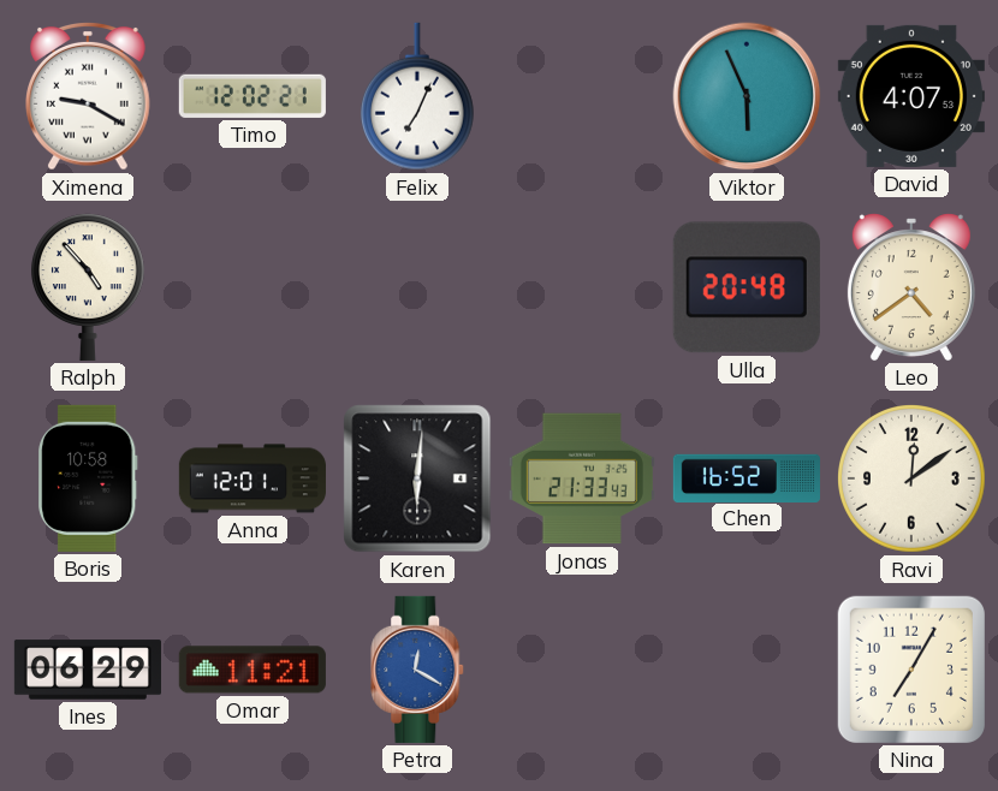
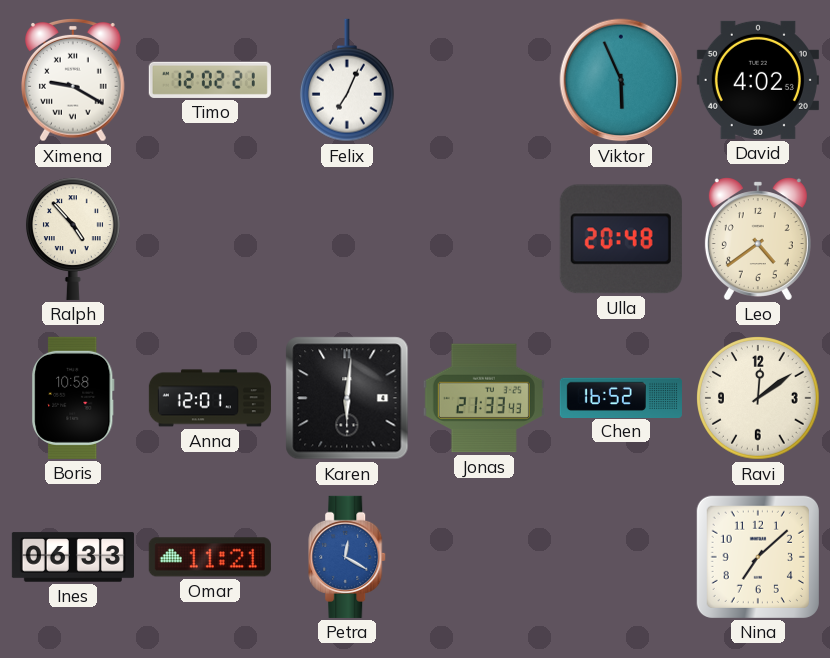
David: 4:07 -> 4:02
Ines: 06:29 -> 06:33
Nina: 7:05 -> 7:08
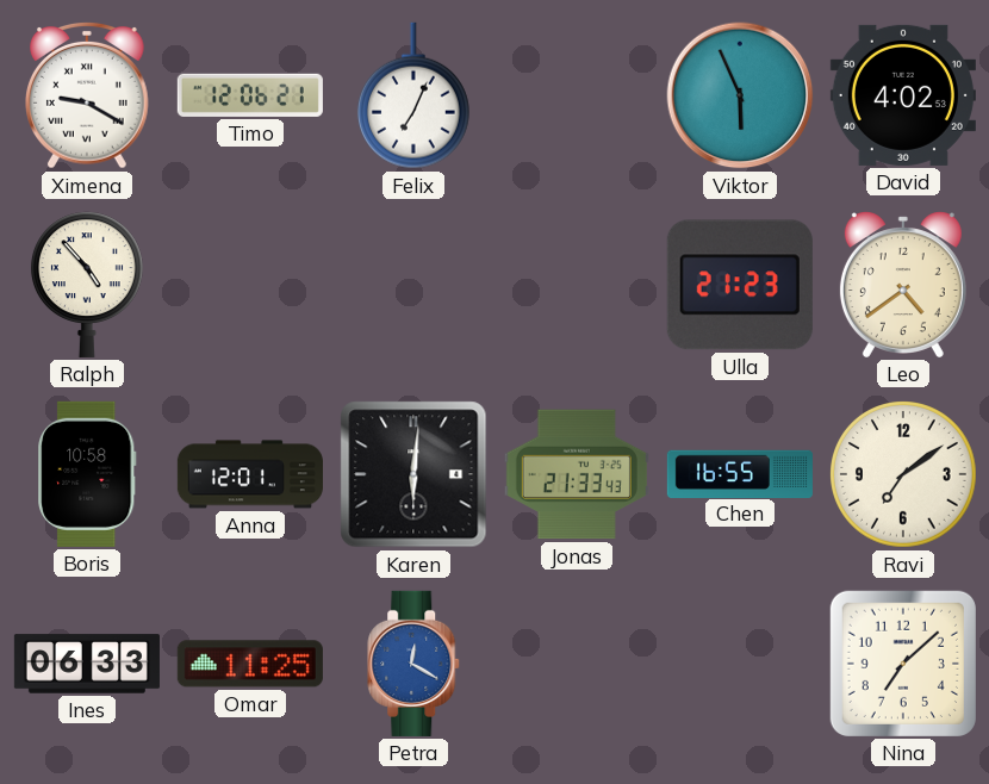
Timo: 12:02 -> 12:06
Ulla: 20:48 -> 21:23
Chen: 16:52 -> 16:55
Ravi: 12:09 -> 7:09
Omar: 11:21 -> 11:25
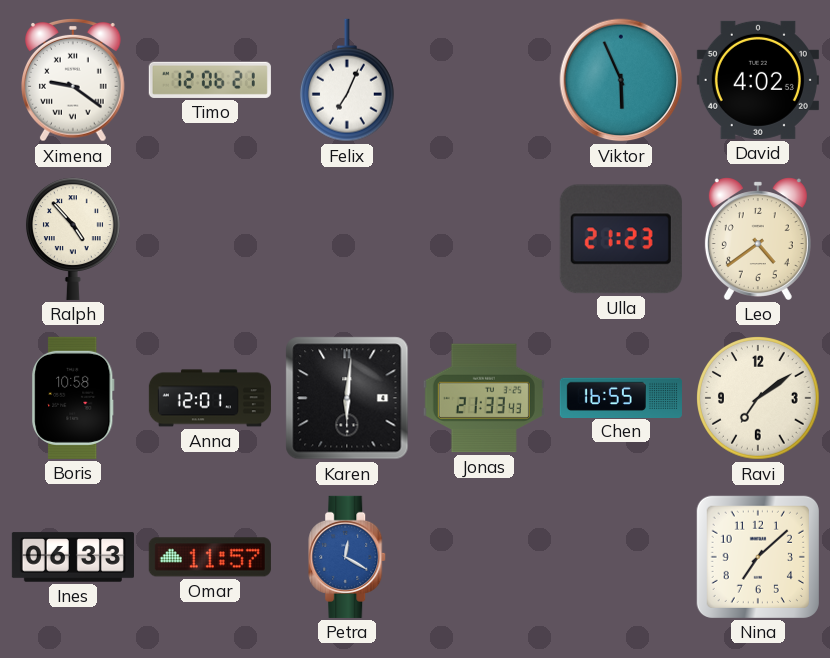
Ximena: 9:20 -> 9:21
Omar: 11:25 -> 11:57
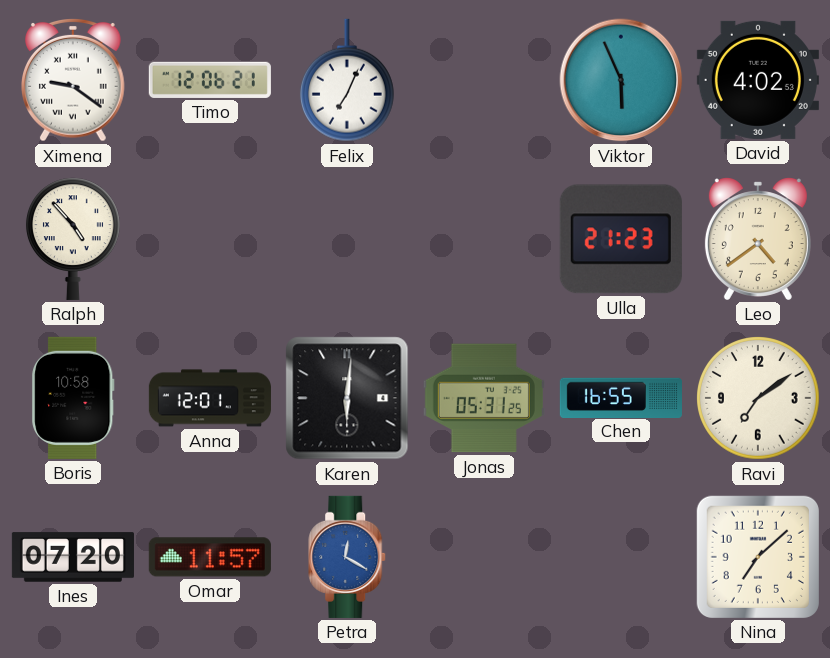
Jonas: 21:33 -> 05:31
Ines: 06:33 -> 07:20
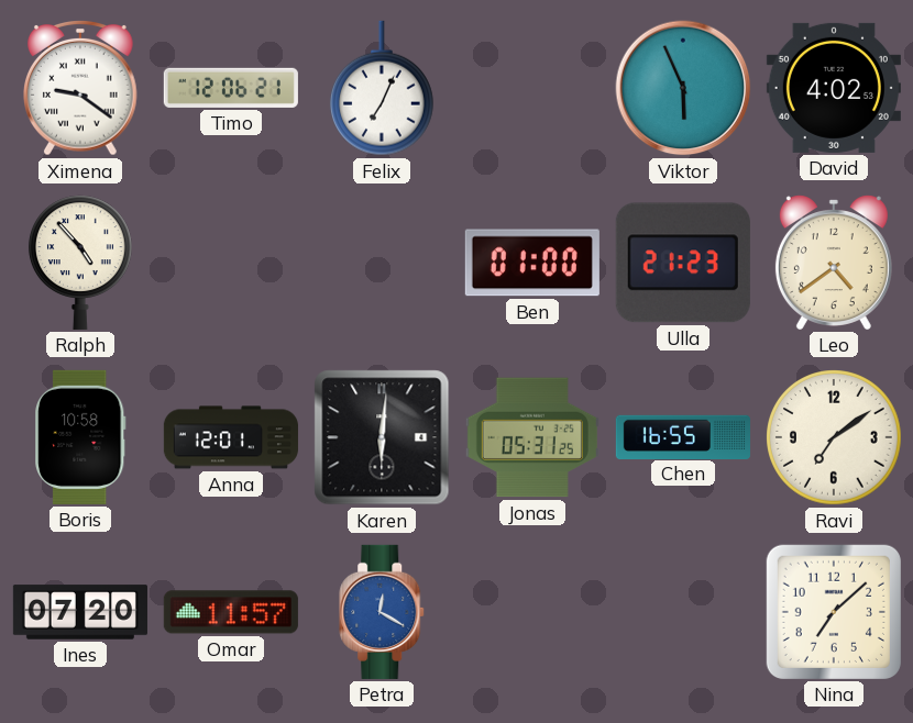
Ben: none -> 01:00
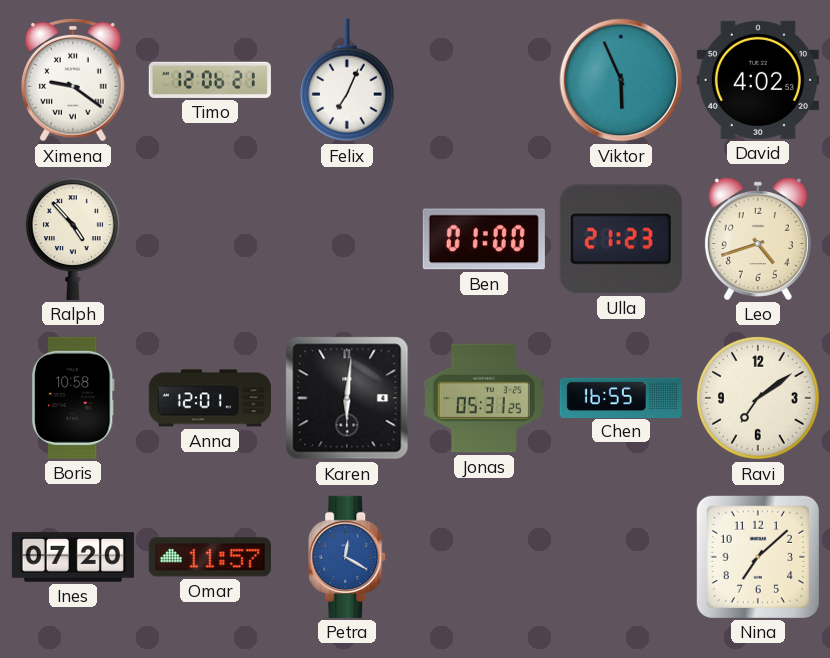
Leo: 4:39 -> 4:42
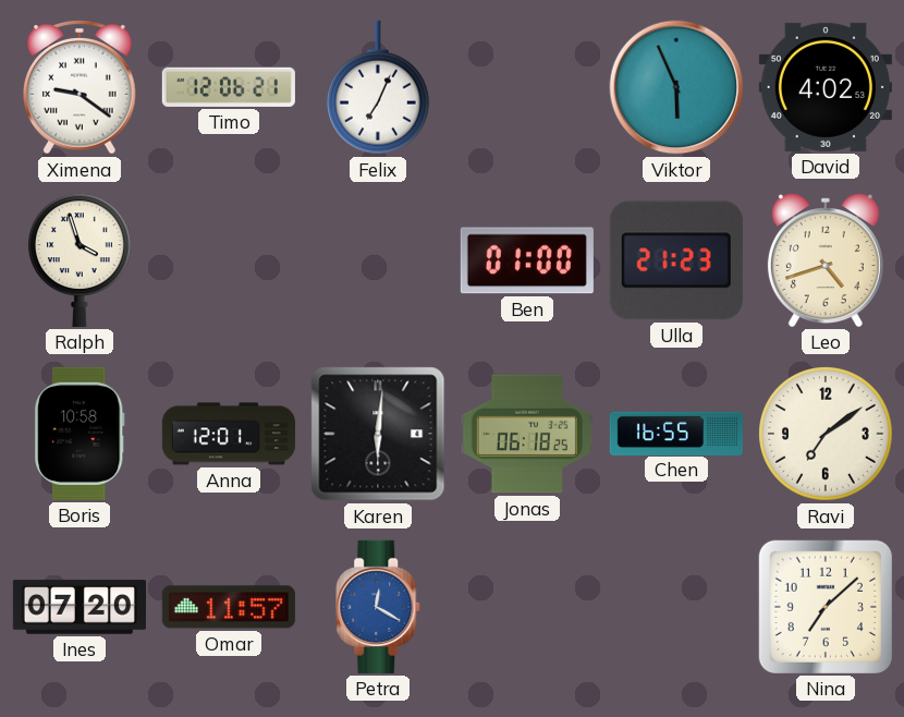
Ralph: 4:53 -> 3:57
Jonas: 05:31 -> 06:18
